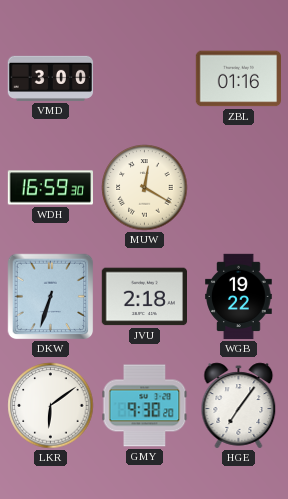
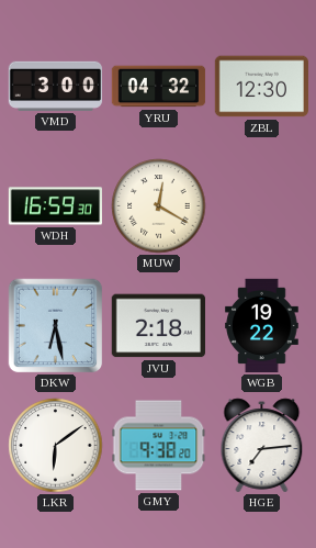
YRU: none -> 04:32
ZBL: 01:16 -> 12:30
DKW: 6:33 -> 6:28
HGE: 7:06 -> 7:14
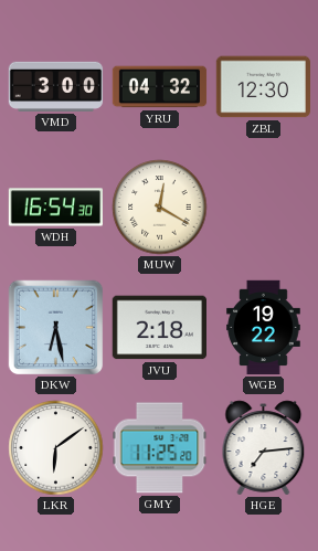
WDH: 16:59 -> 16:54
GMY: 9:38 -> 11:25
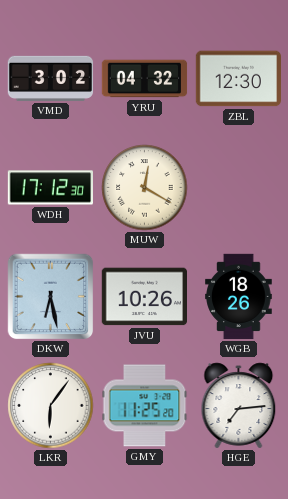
VMD: 3:00 -> 3:02
WDH: 16:54 -> 17:12
JVU: 2:18 -> 10:26
WGB: 19:22 -> 18:26
LKR: 6:09 -> 6:06
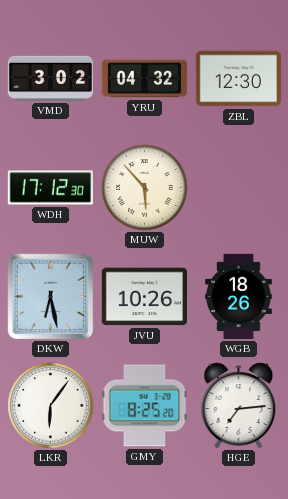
MUW: 12:20 -> 5:53
GMY: 11:25 -> 8:25
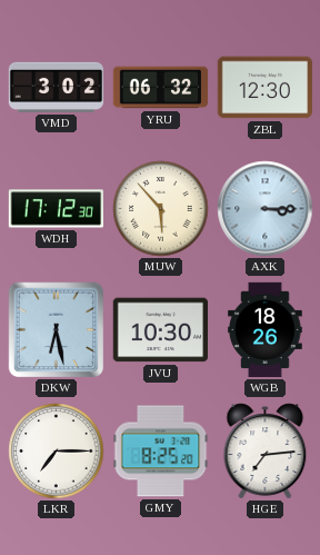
YRU: 04:32 -> 06:32
AXK: none -> 3:15
JVU: 10:26 -> 10:30
LKR: 6:06 -> 7:15
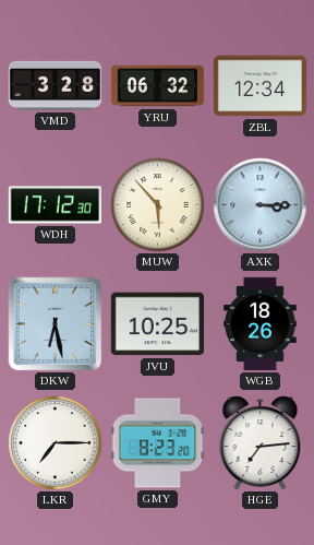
VMD: 3:02 -> 3:28
ZBL: 12:30 -> 12:34
JVU: 10:30 -> 10:25
GMY: 8:25 -> 8:23
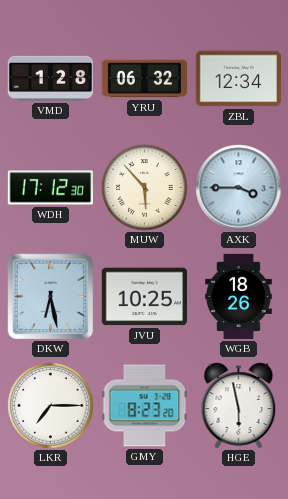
VMD: 3:28 -> 1:28
AXK: 3:15 -> 3:45
HGE: 7:14 -> 5:58
